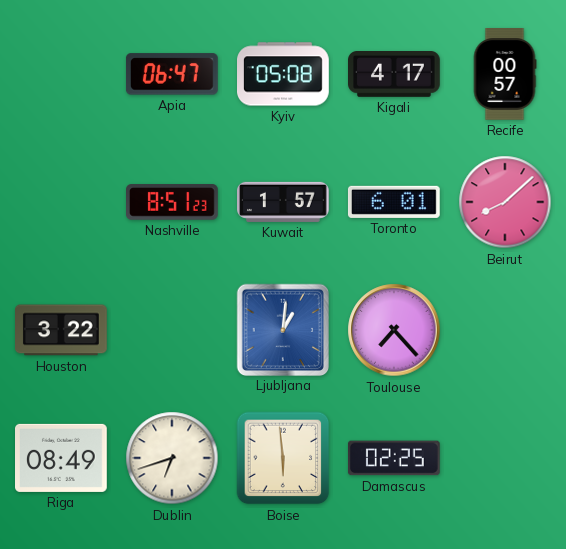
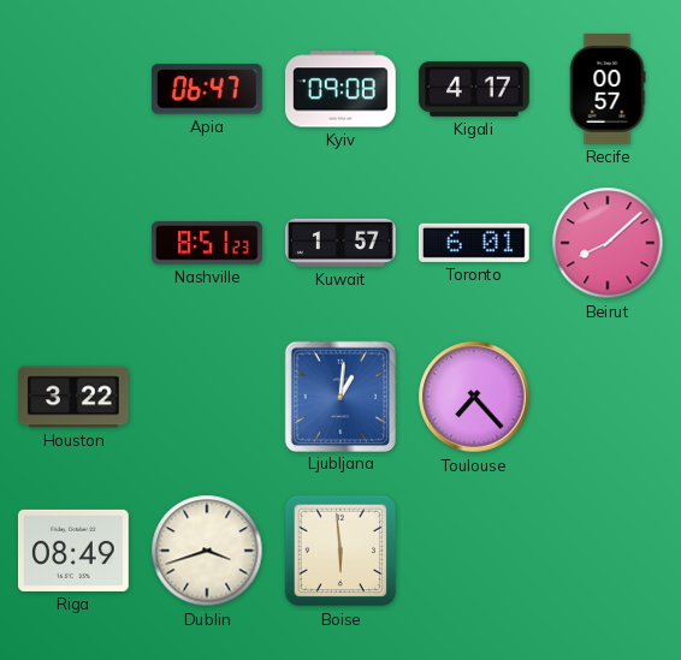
Kyiv: 05:08 -> 09:08
Dublin: 6:42 -> 3:42
Damascus: 02:25 -> none
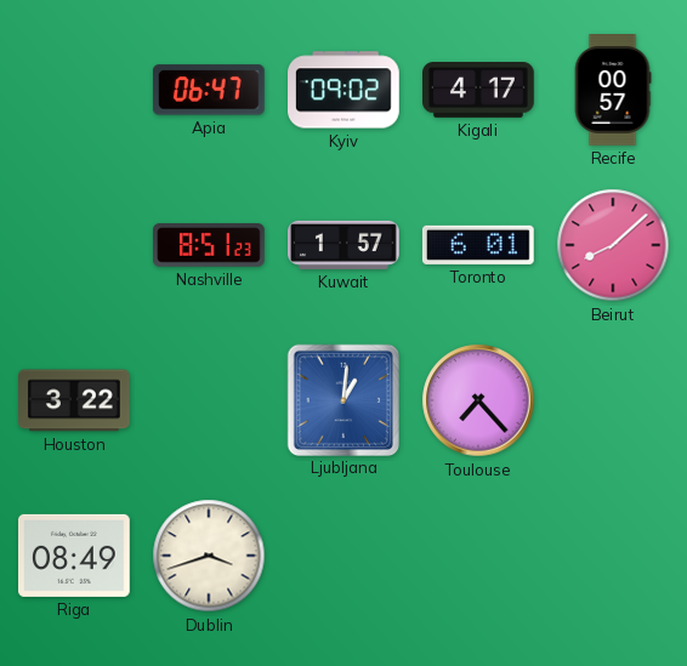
Kyiv: 09:08 -> 09:02
Boise: 5:59 -> none
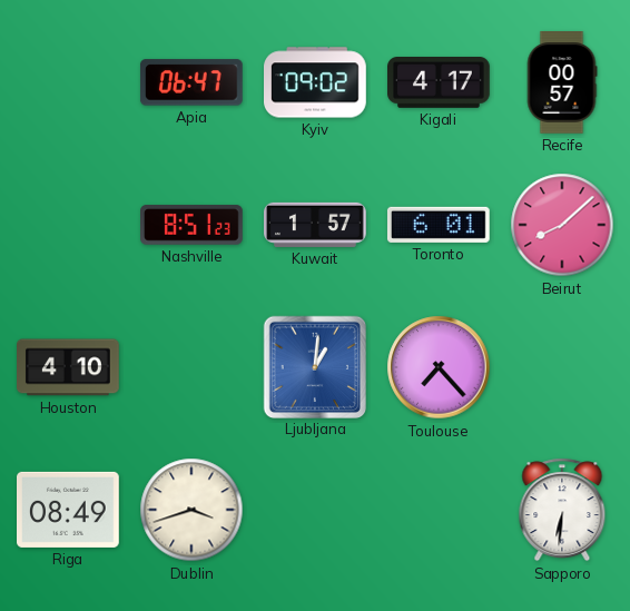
Houston: 3:22 -> 4:10
Sapporo: none -> 6:31
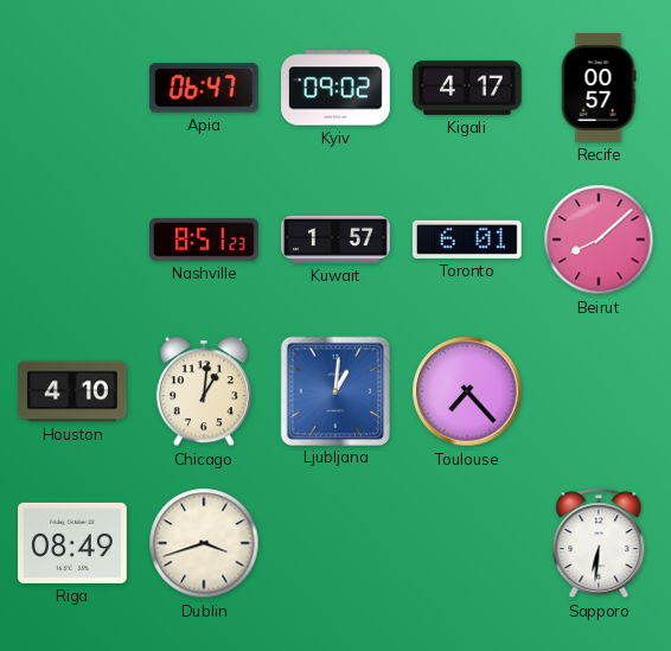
Chicago: none -> 1:01
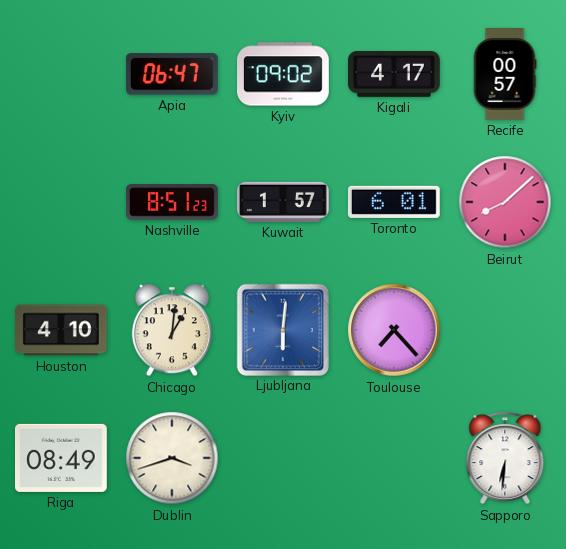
Ljubljana: 1:01 -> 6:01
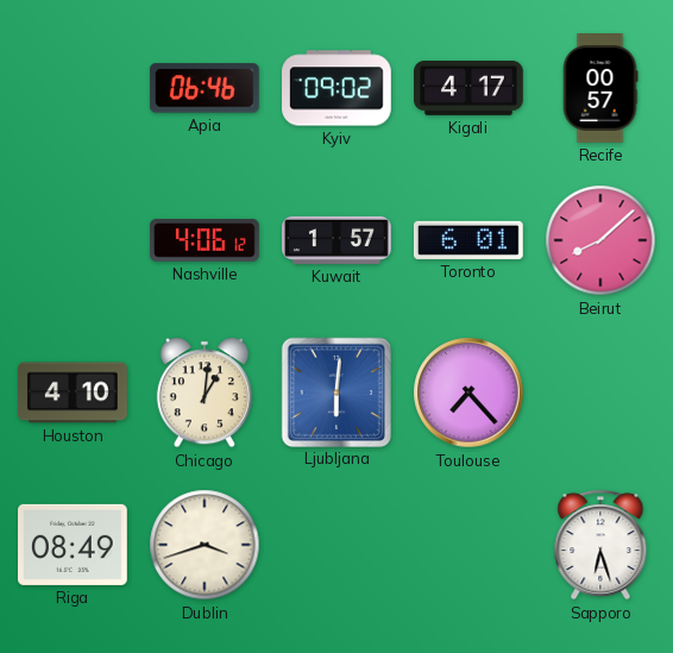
Apia: 06:47 -> 06:46
Nashville: 8:51 -> 4:06
Sapporo: 6:31 -> 6:27
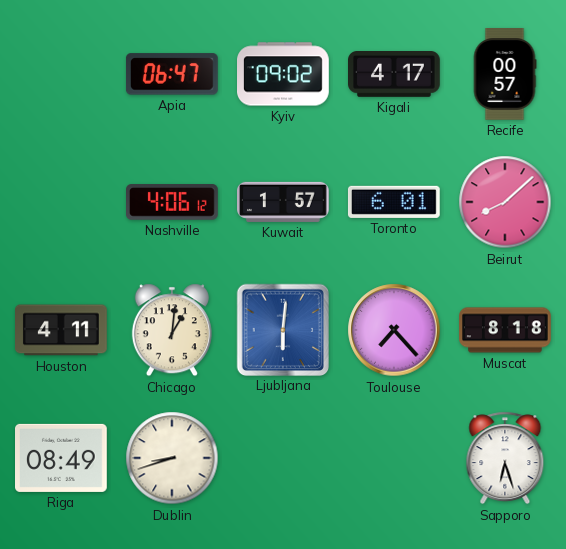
Apia: 06:46 -> 06:47
Houston: 4:10 -> 4:11
Muscat: none -> 8:18
Dublin: 3:42 -> 8:42
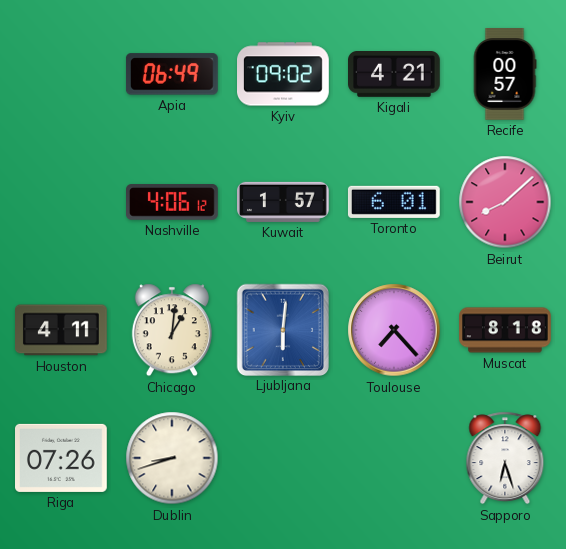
Apia: 06:47 -> 06:49
Kigali: 4:17 -> 4:21
Riga: 08:49 -> 07:26
